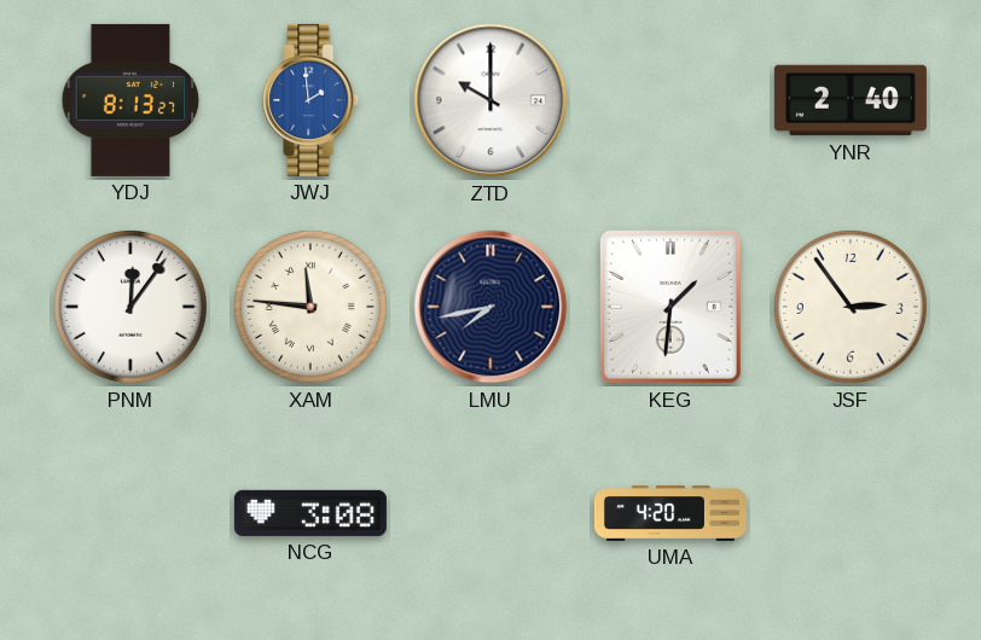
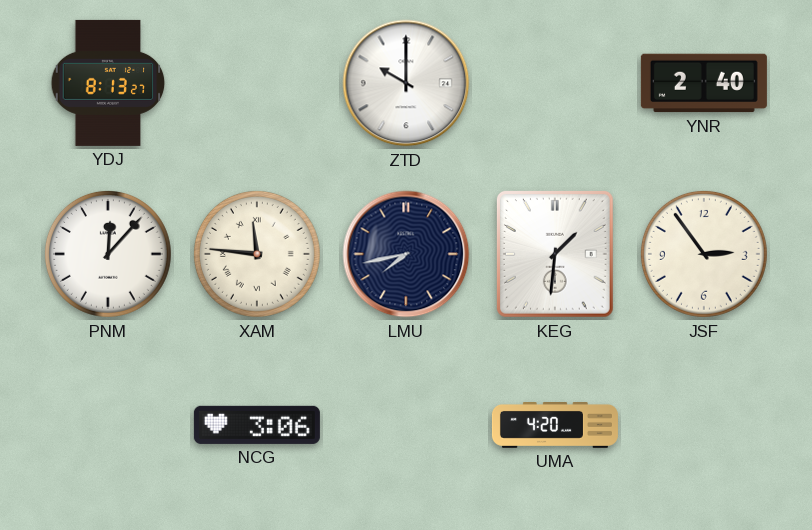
JWJ: 1:59 -> none
PNM: 12:06 -> 12:07
NCG: 3:08 -> 3:06
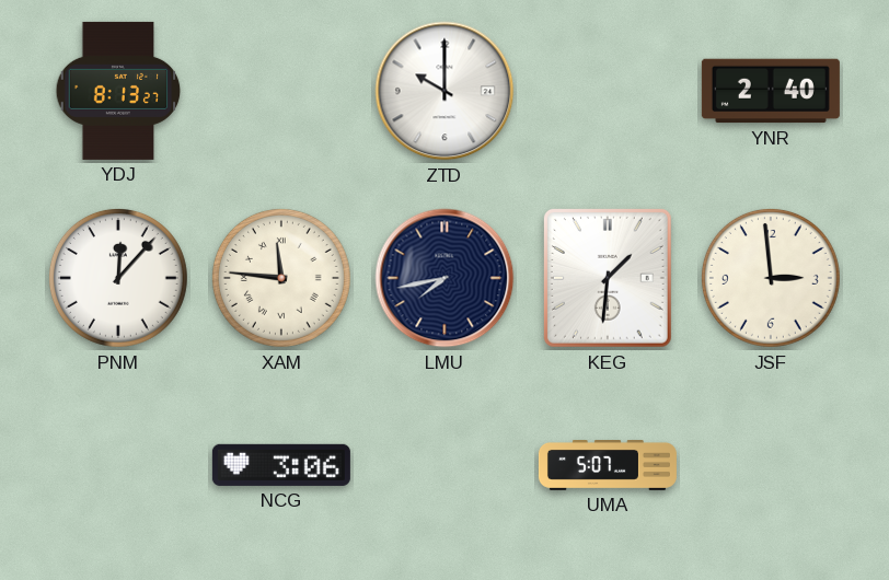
JSF: 2:54 -> 2:59
UMA: 4:20 -> 5:07
